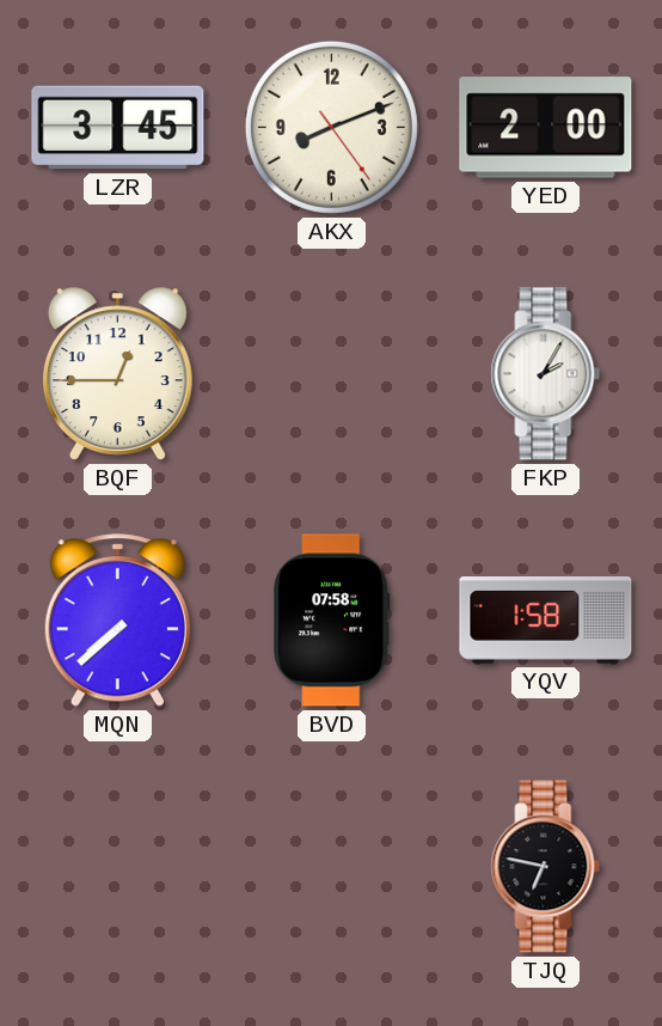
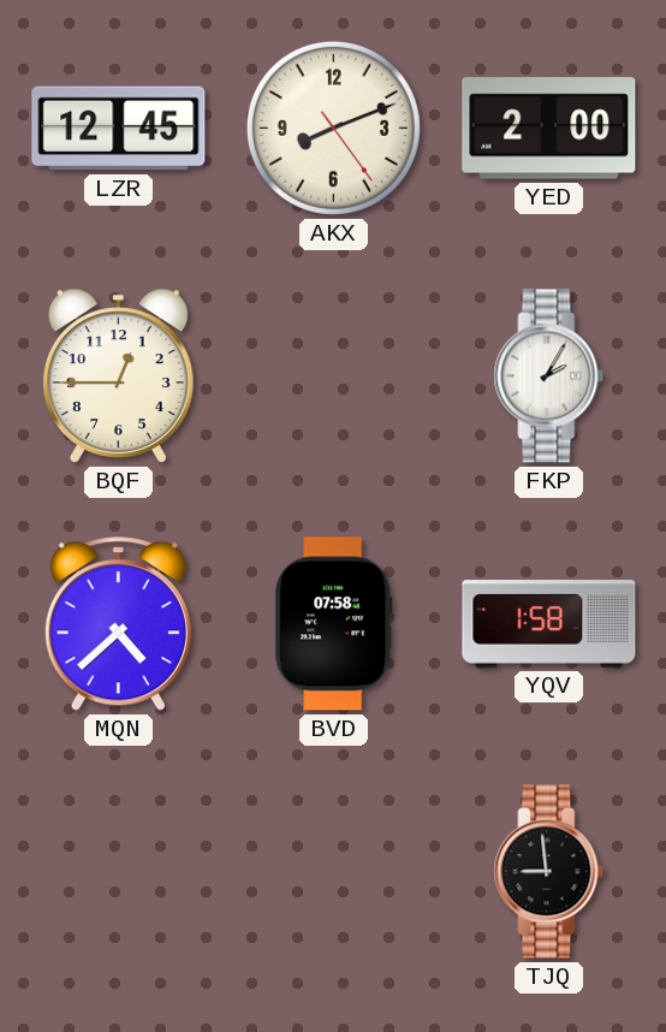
LZR: 3:45 -> 12:45
MQN: 7:38 -> 4:38
TJQ: 6:47 -> 8:59
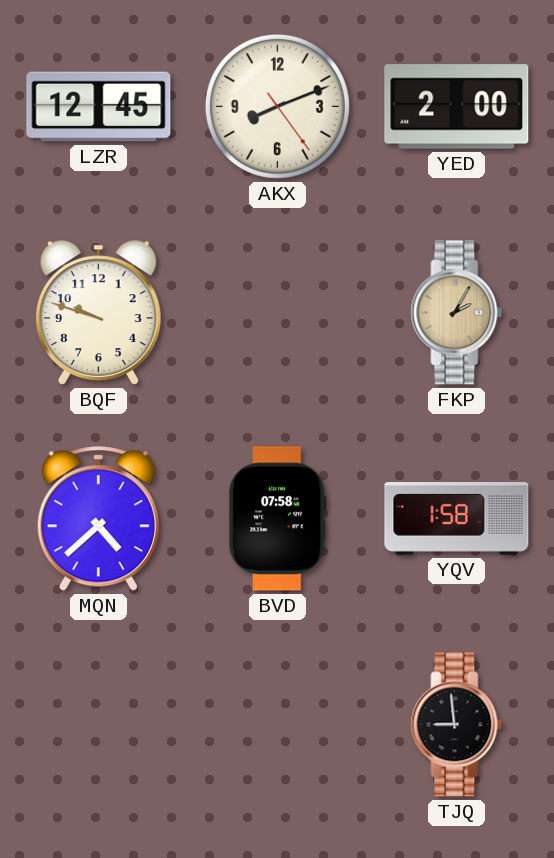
BQF: 12:45 -> 9:48
FKP dial: white -> champagne
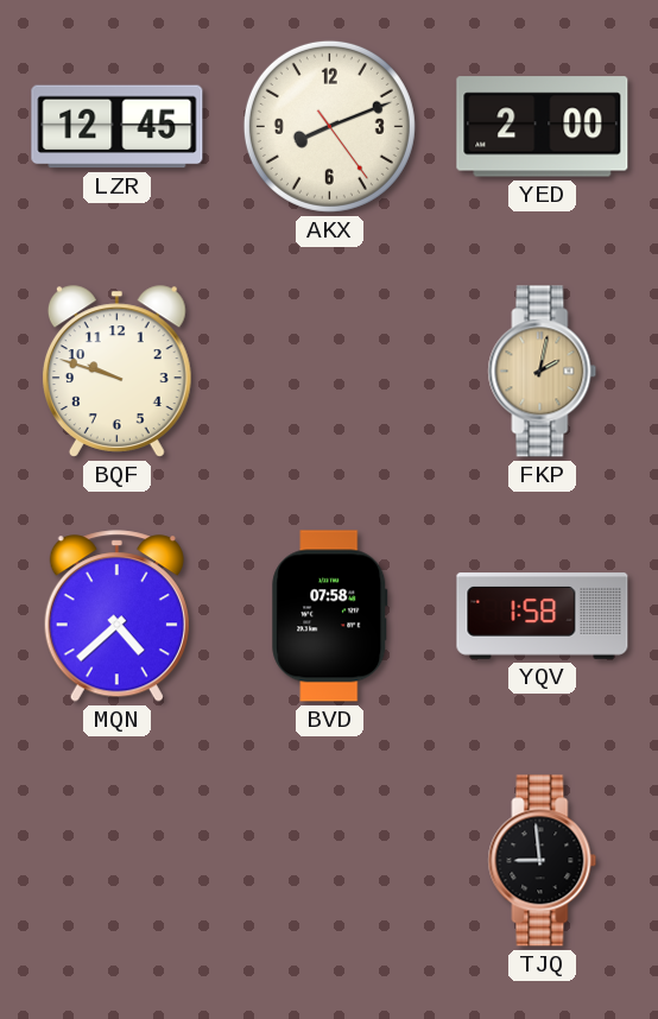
FKP: 2:05 -> 2:02
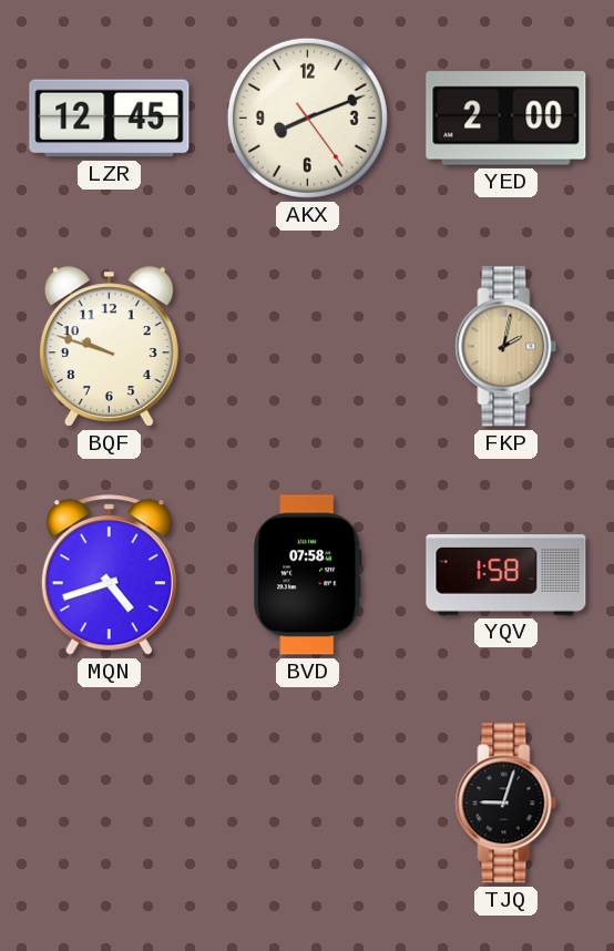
MQN: 4:38 -> 4:42
TJQ: 8:59 -> 9:03
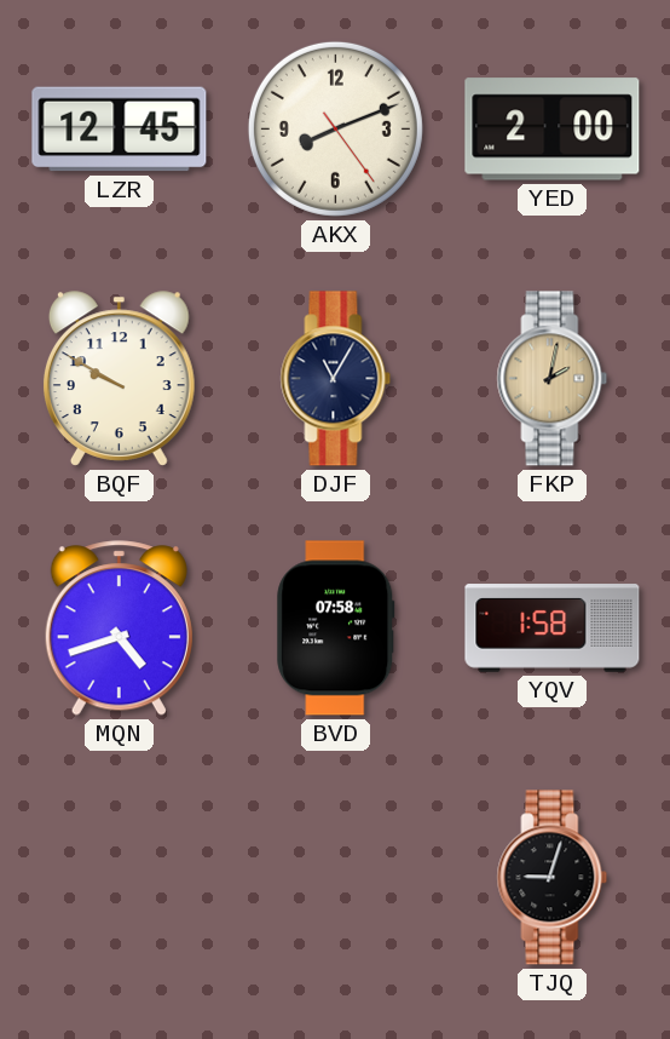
BQF: 9:48 -> 9:50
DJF: none -> 11:05
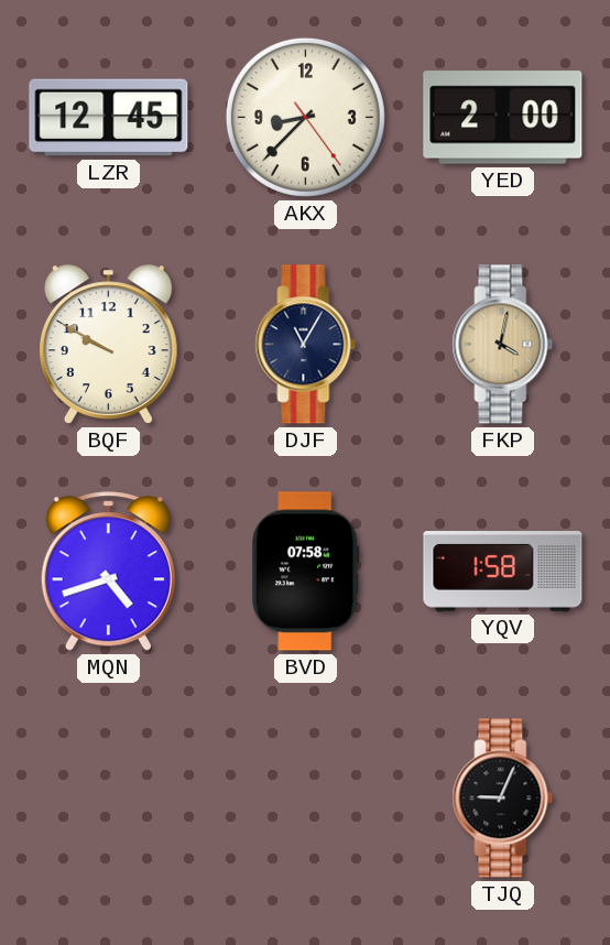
AKX: 8:11 -> 8:37
FKP: 2:02 -> 4:02
TJQ: 9:03 -> 9:04
